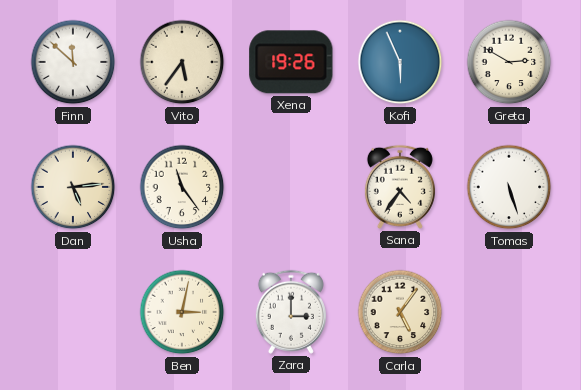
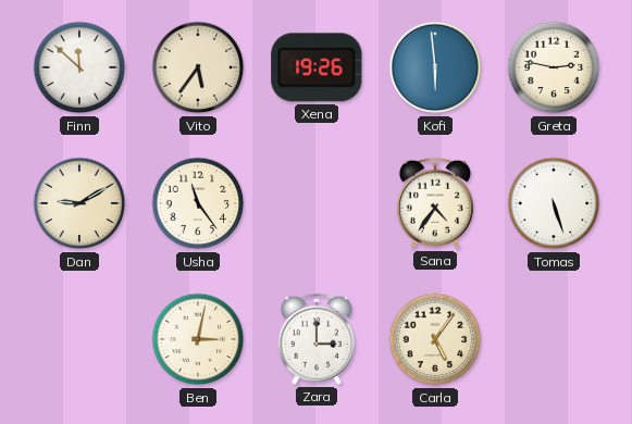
Kofi: 5:56 -> 5:59
Greta: 2:50 -> 2:47
Dan: 5:14 -> 9:10
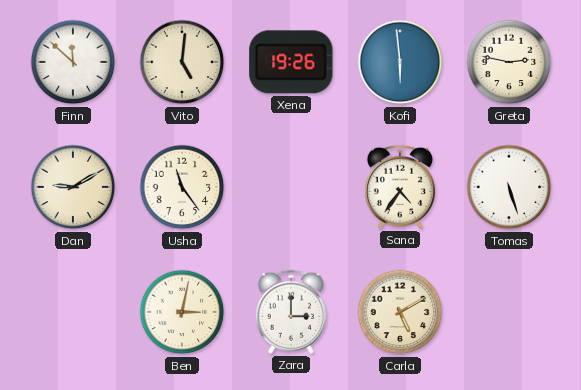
Vito: 5:36 -> 5:01
Carla: 5:06 -> 5:10
